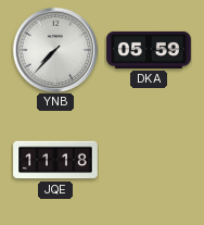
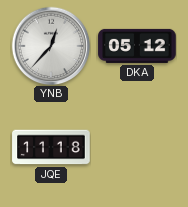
YNB: 7:37 -> 12:37
DKA: 05:59 -> 05:12
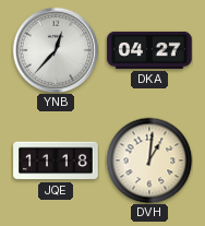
DKA: 05:12 -> 04:27
DVH: none -> 1:01
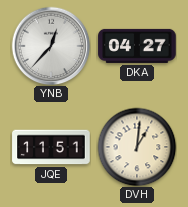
JQE: 11:18 -> 11:51
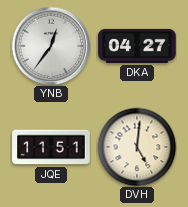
YNB: 12:37 -> 12:36
DVH: 1:01 -> 5:01
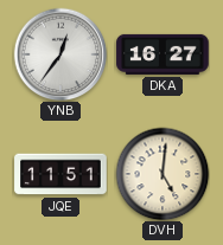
DKA: 04:27 -> 16:27
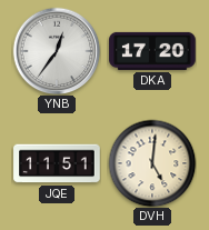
DKA: 16:27 -> 17:20
